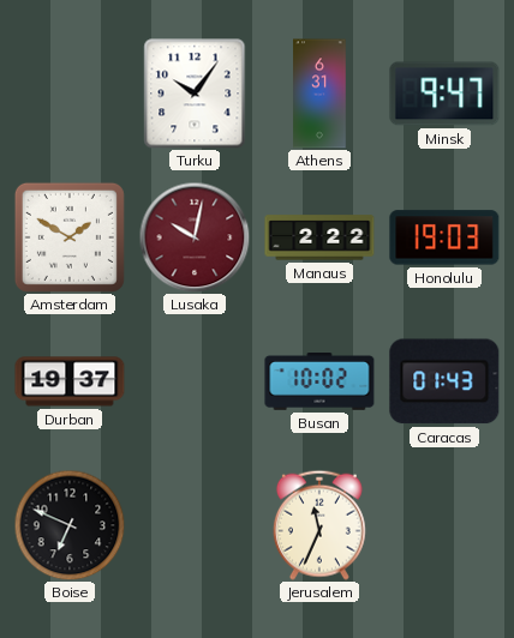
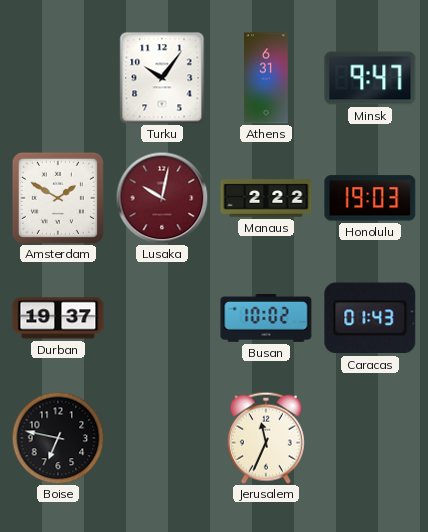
Boise: 6:49 -> 6:47
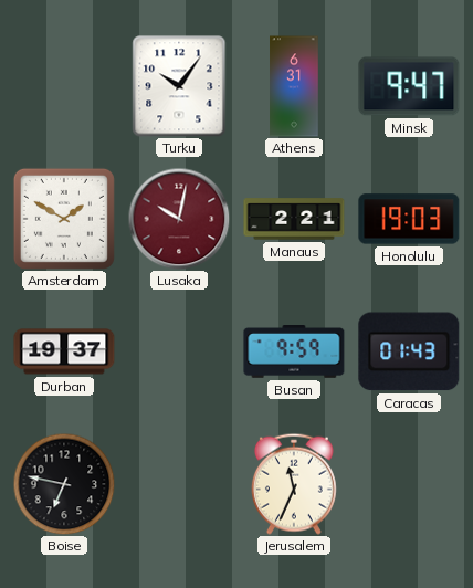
Manaus: 2:22 -> 2:21
Busan: 10:02 -> 9:59
